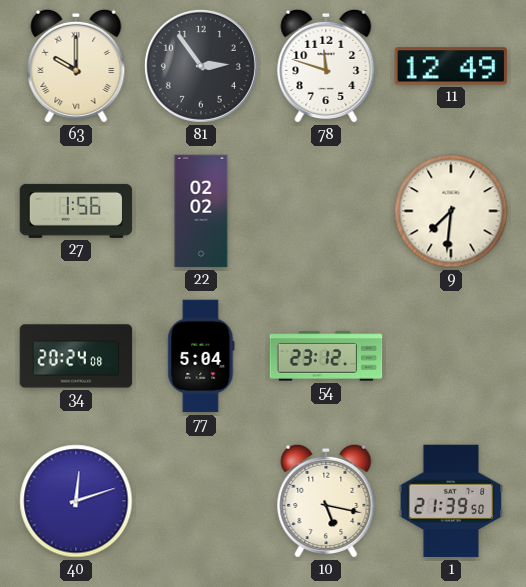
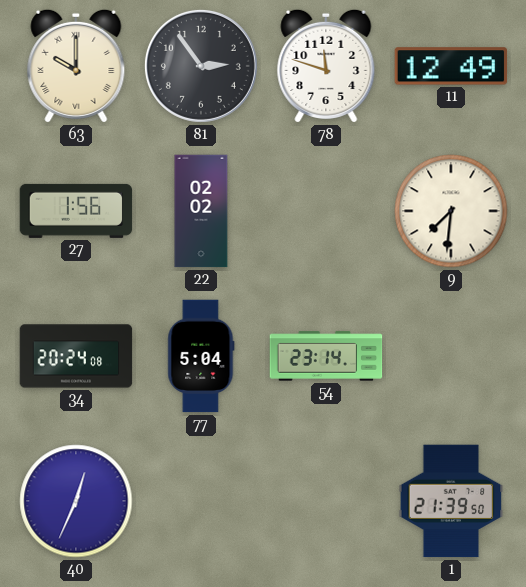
54: 23:12 -> 23:14
40: 12:12 -> 12:34
10: 5:17 -> none
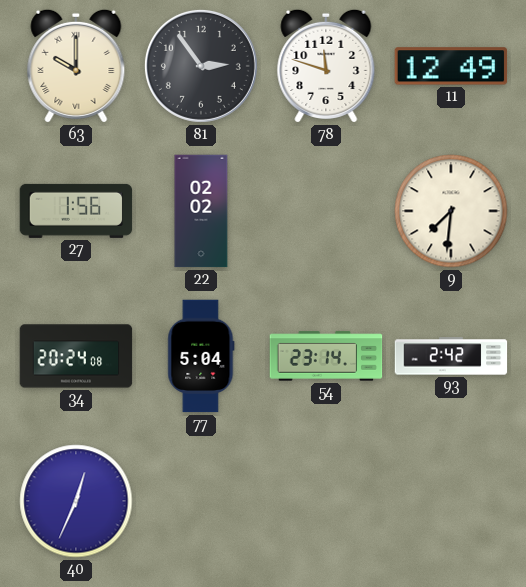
93: none -> 2:42
1: 21:39 -> none
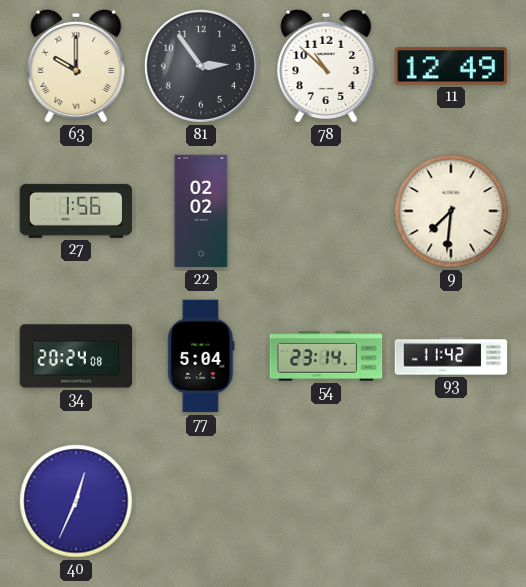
78: 11:48 -> 10:52
93: 2:42 -> 11:42
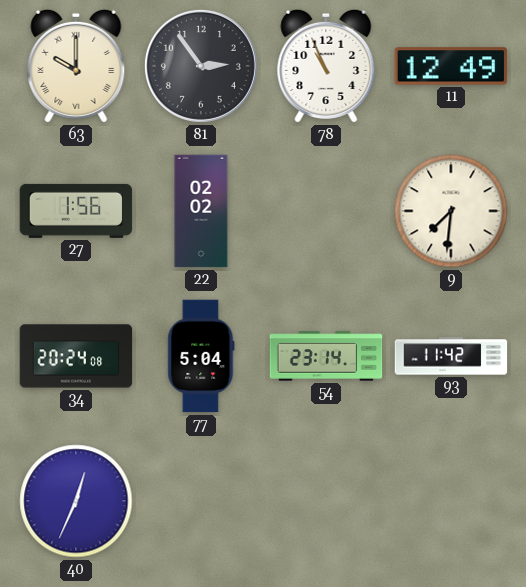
78: 10:52 -> 10:56
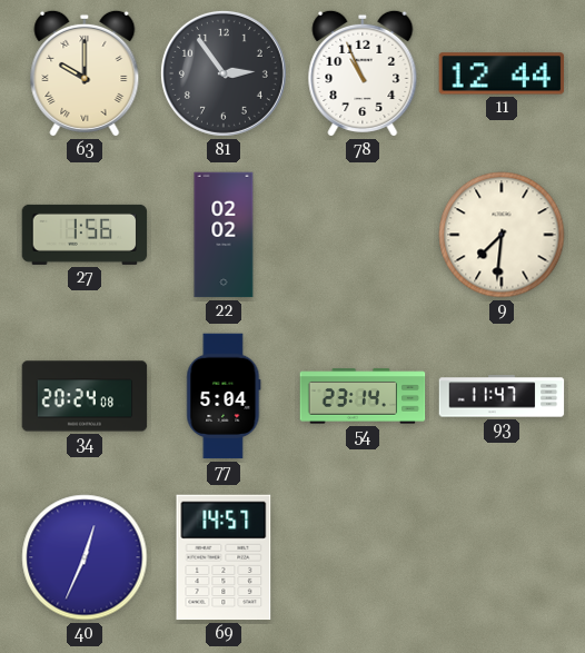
11: 12:49 -> 12:44
93: 11:42 -> 11:47
69: none -> 14:57
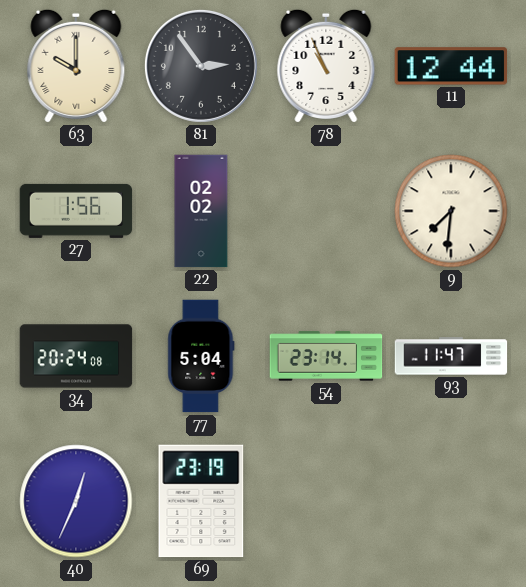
69: 14:57 -> 23:19
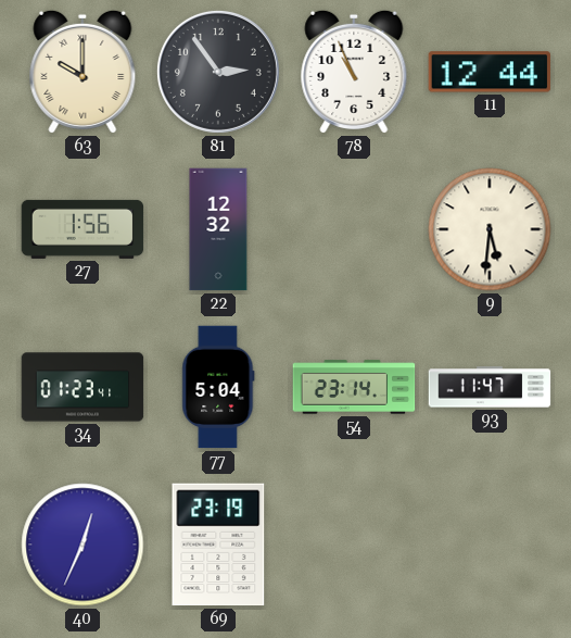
22: 02:02 -> 12:32
9: 7:31 -> 5:31
34: 20:24 -> 01:23
